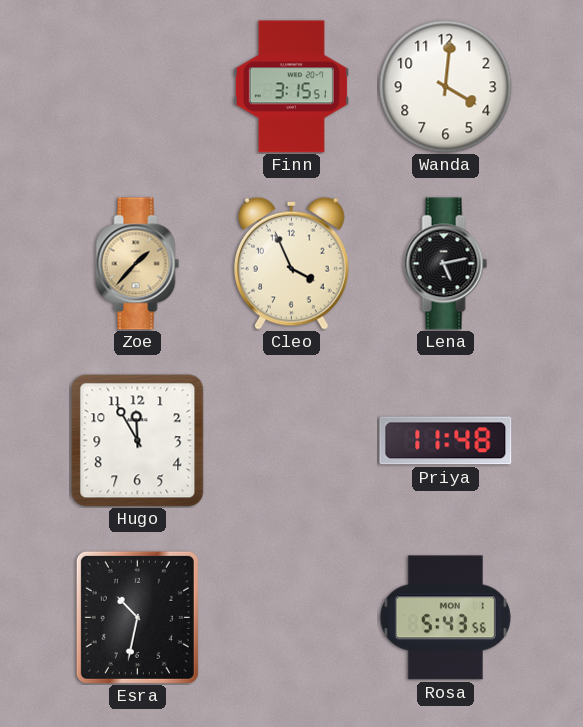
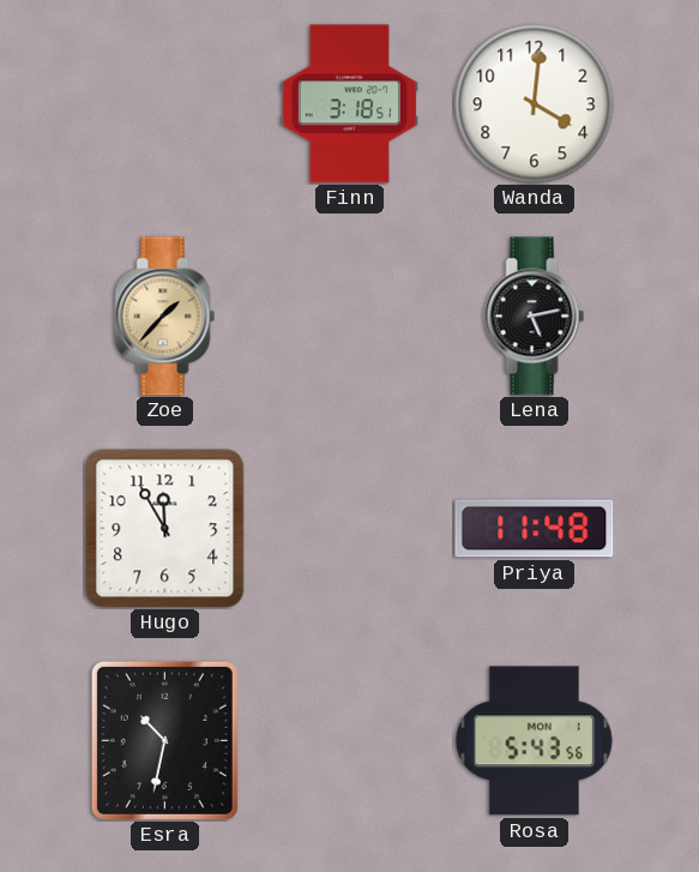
Finn: 3:15 -> 3:18
Cleo: 3:56 -> none
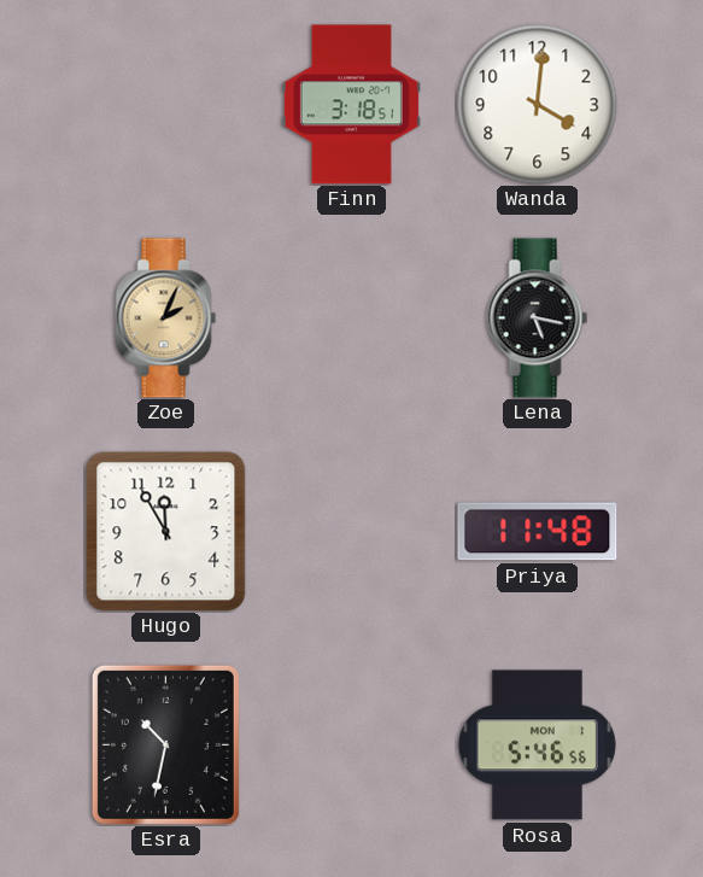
Zoe: 1:37 -> 2:04
Lena: 5:13 -> 5:17
Rosa: 5:43 -> 5:46
